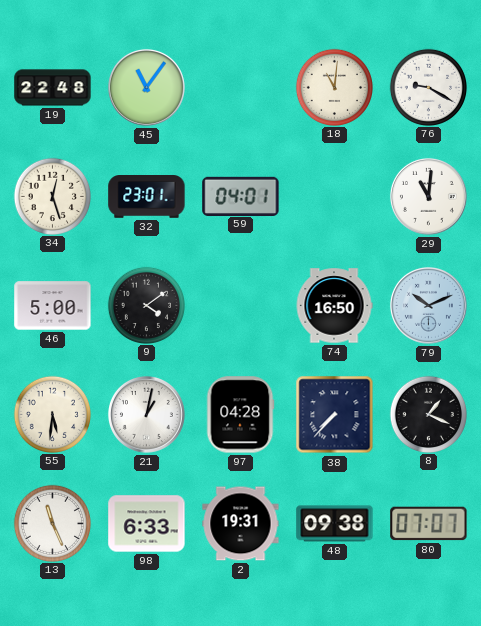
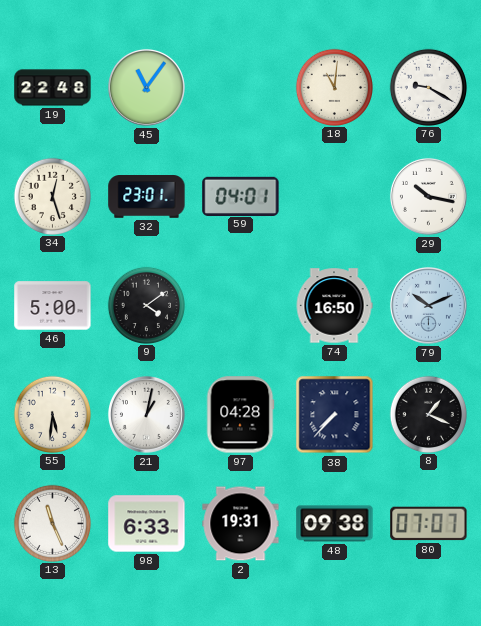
29: 11:01 -> 10:17
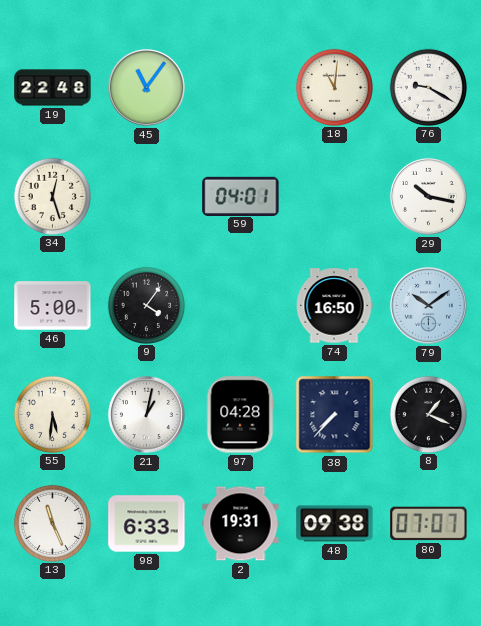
32: 23:01 -> none
9: 4:09 -> 4:06
79: 10:11 -> 10:09
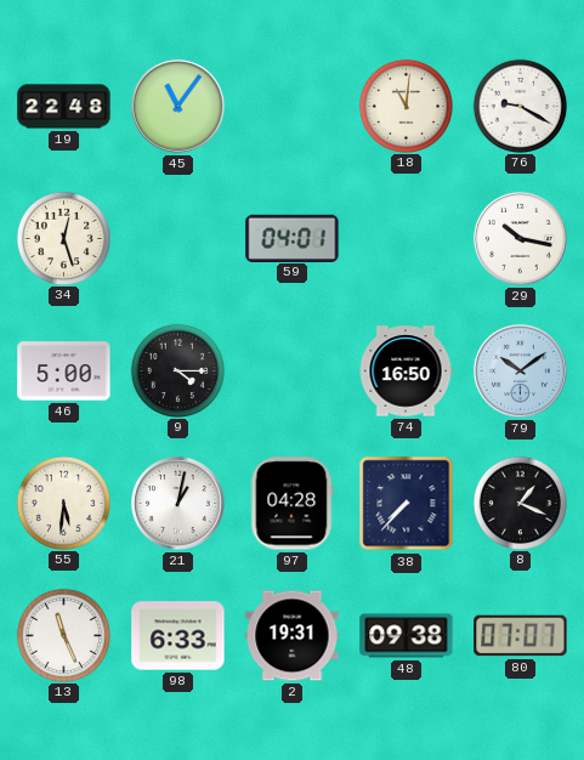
9: 4:06 -> 4:15
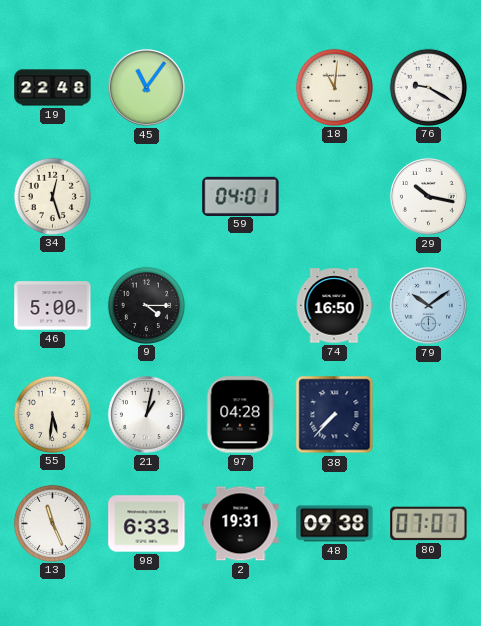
8: 1:19 -> none
